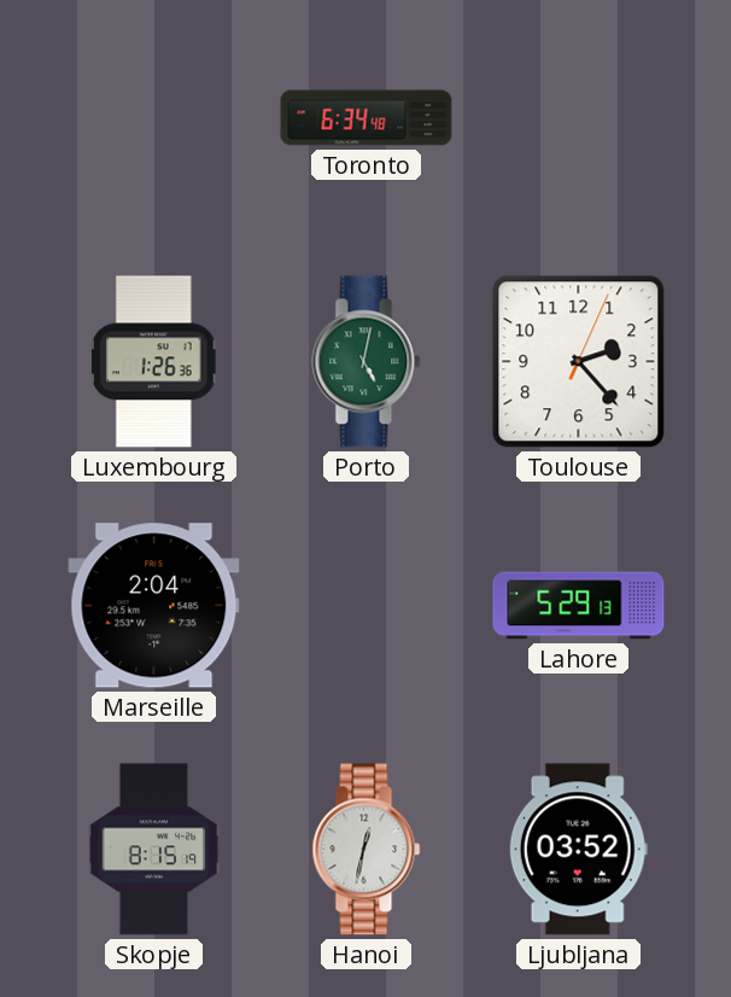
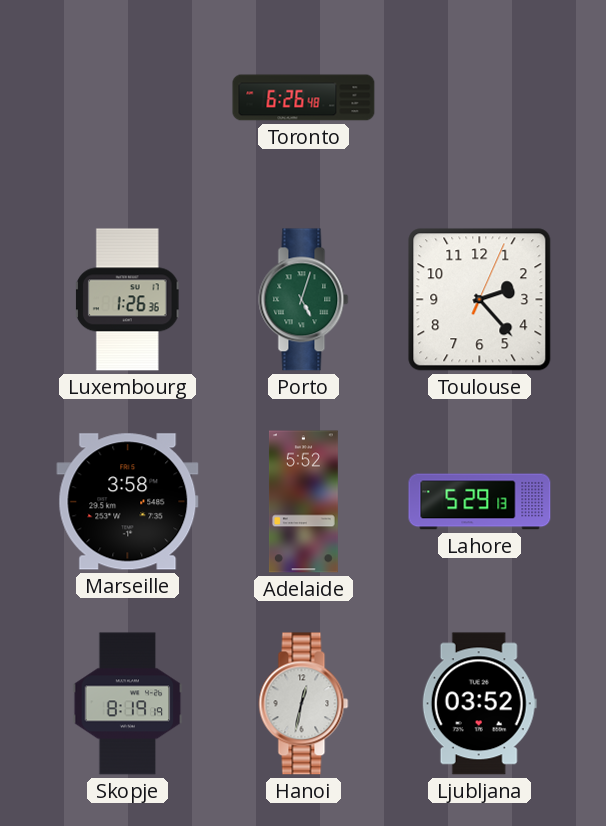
Toronto: 6:34 -> 6:26
Porto: 5:02 -> 5:03
Marseille: 2:04 -> 3:58
Adelaide: none -> 5:52
Skopje: 8:15 -> 8:19
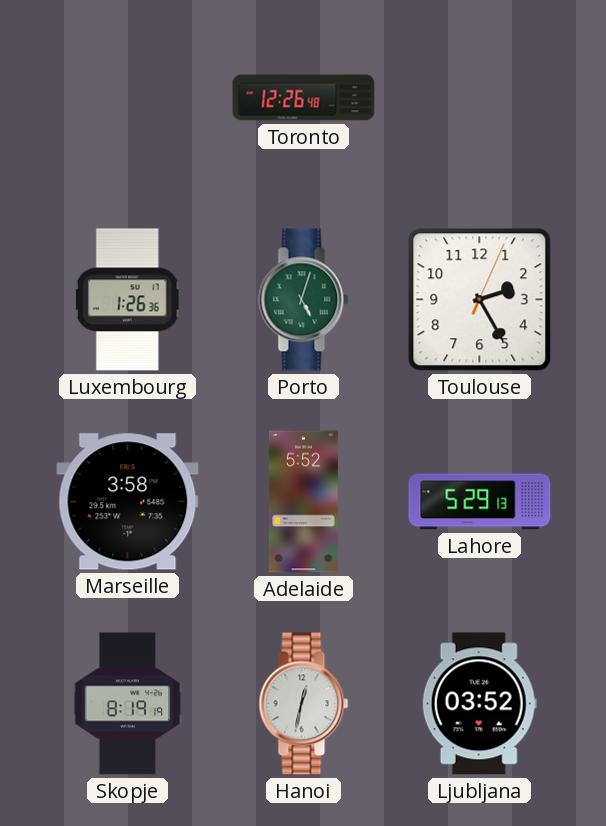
Toronto: 6:26 -> 12:26
Toulouse: 2:23 -> 2:25
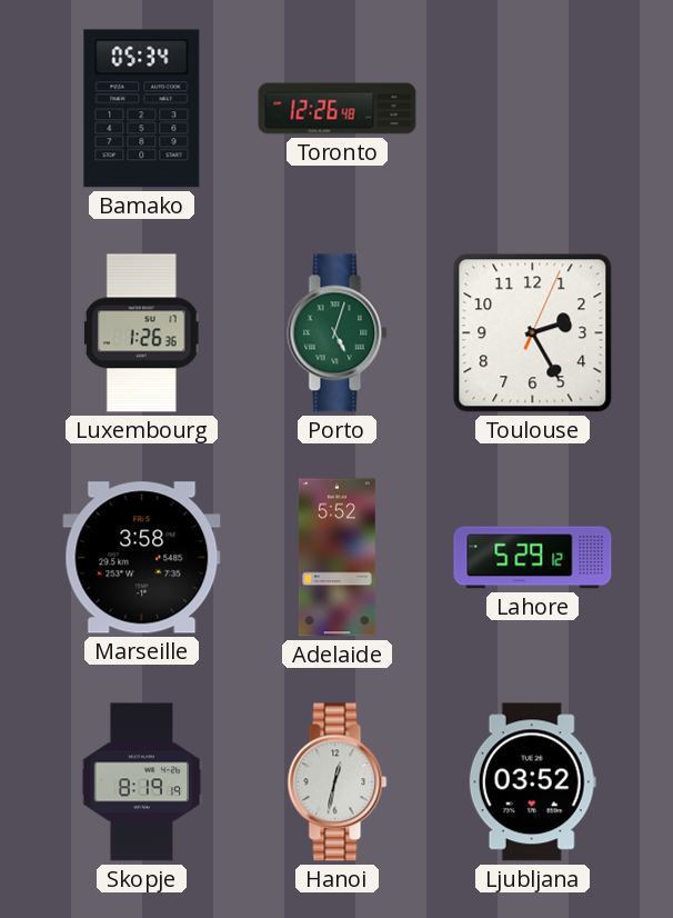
Bamako: none -> 05:34
Lahore: 5:29:13 -> 5:29:12
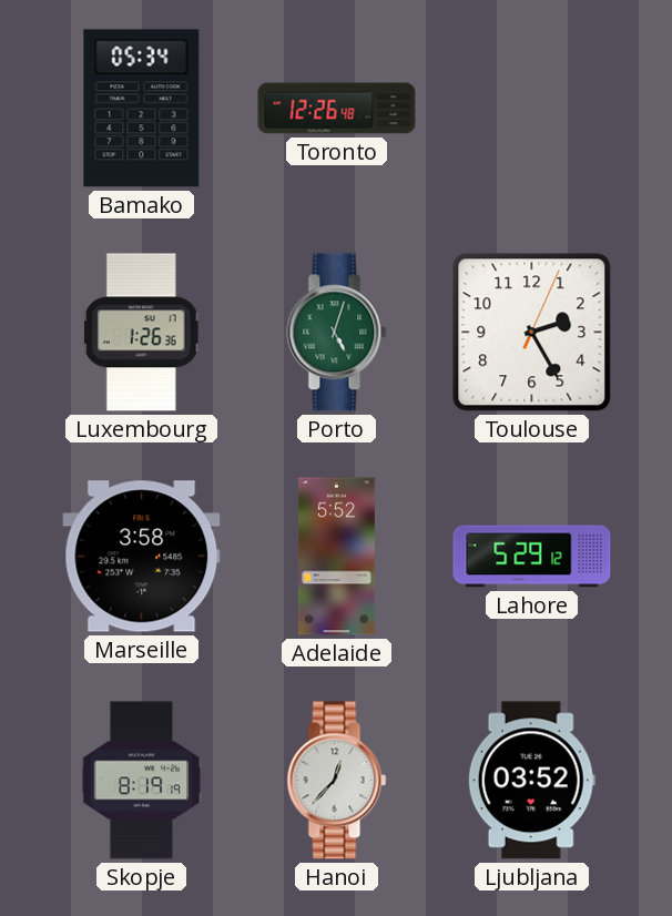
Hanoi: 12:32 -> 12:37
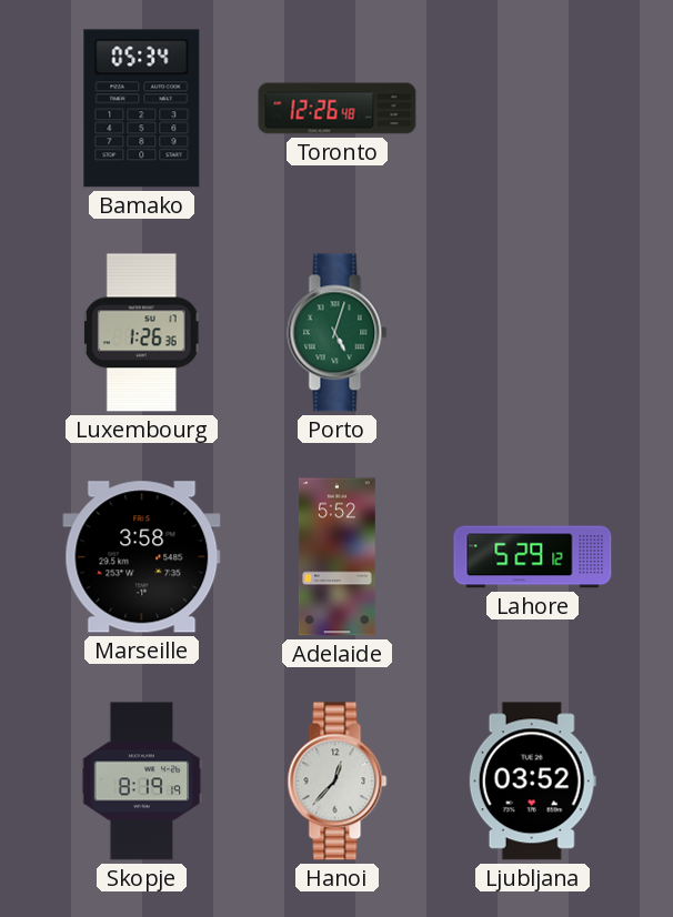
Toulouse: 2:25 -> none
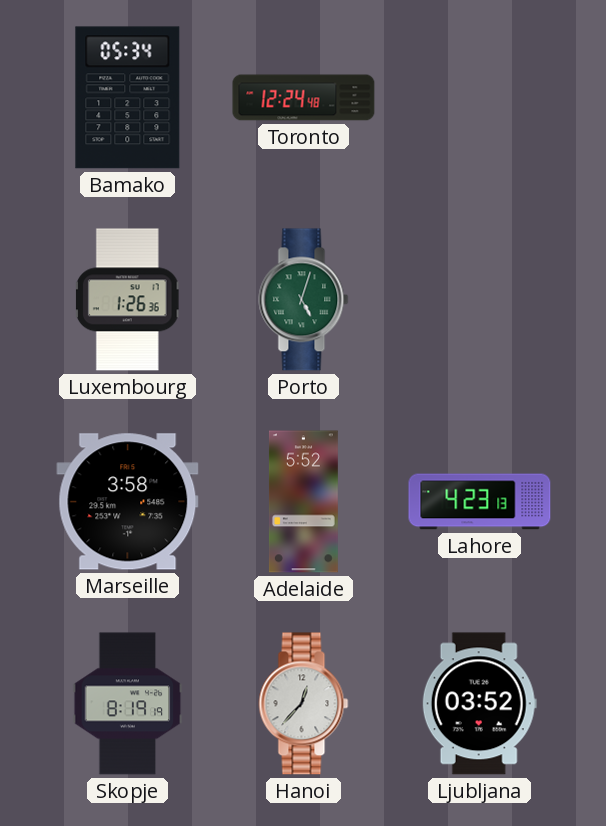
Toronto: 12:26 -> 12:24
Lahore: 5:29 -> 4:23
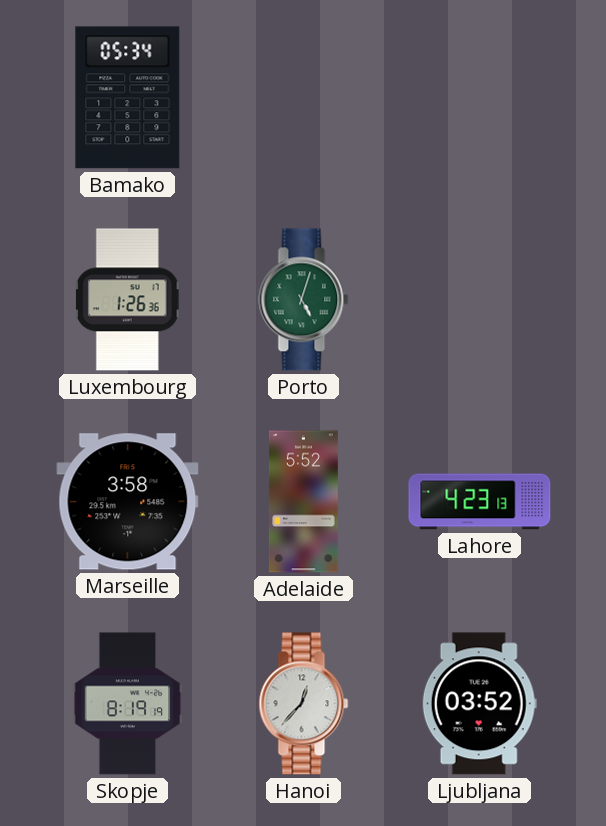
Toronto: 12:24 -> none
